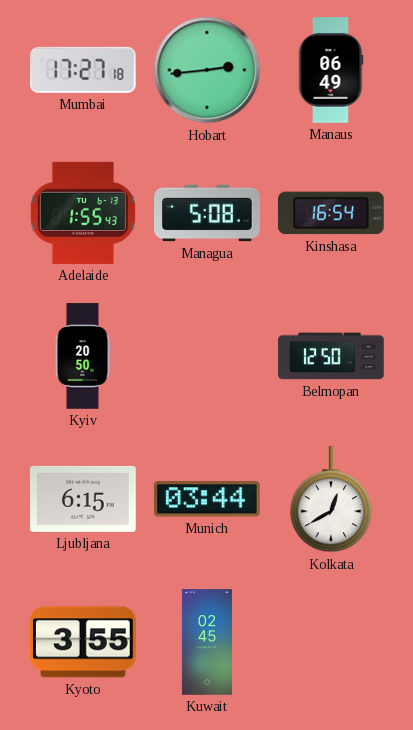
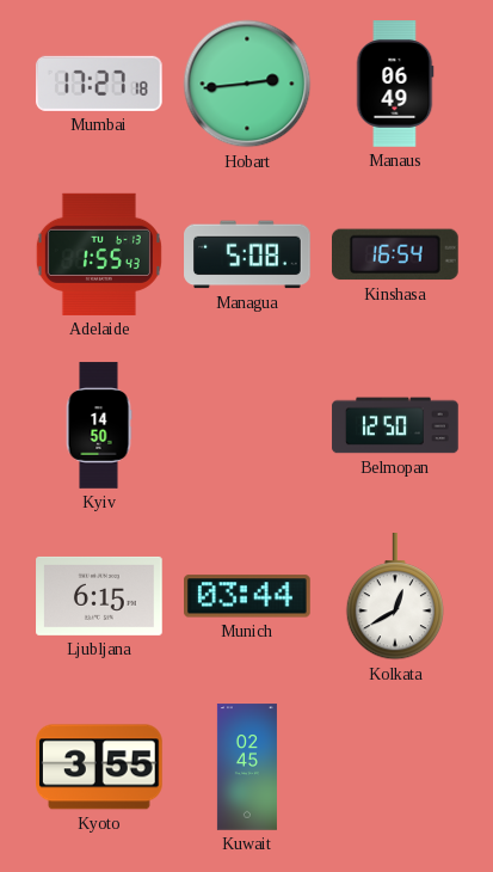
Kyiv: 20:50 -> 14:50
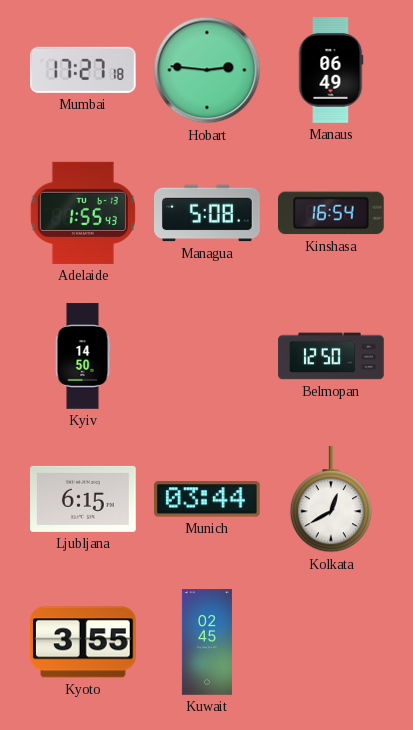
Hobart: 2:44 -> 2:46
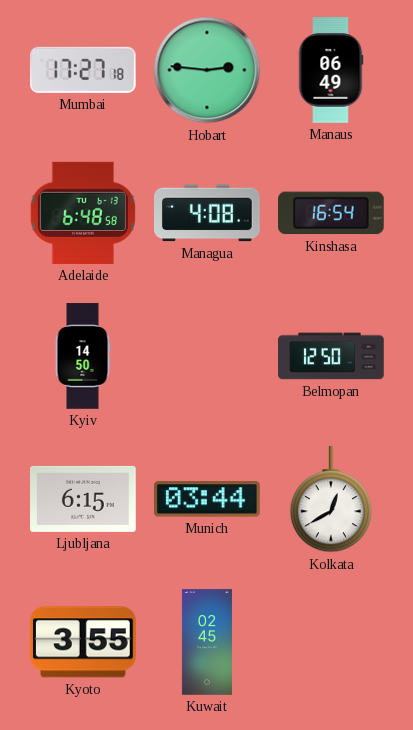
Adelaide: 1:55 -> 6:48
Managua: 5:08 -> 4:08
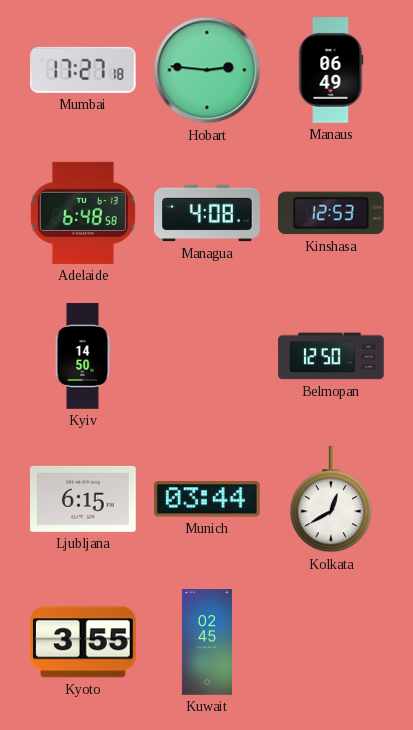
Kinshasa: 16:54 -> 12:53
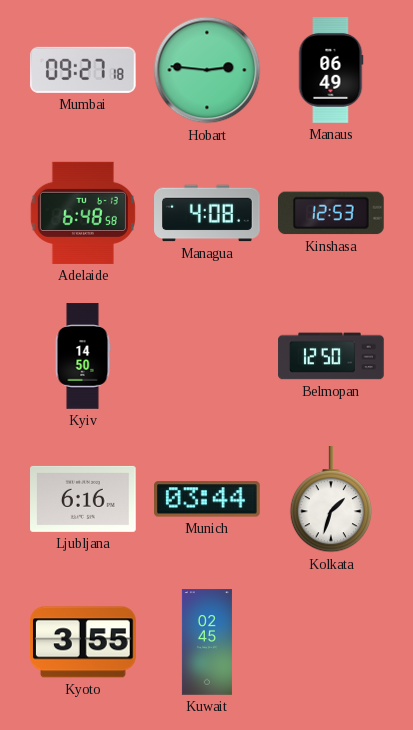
Mumbai: 17:27 -> 09:27
Ljubljana: 6:15 -> 6:16
Kolkata: 12:40 -> 1:33
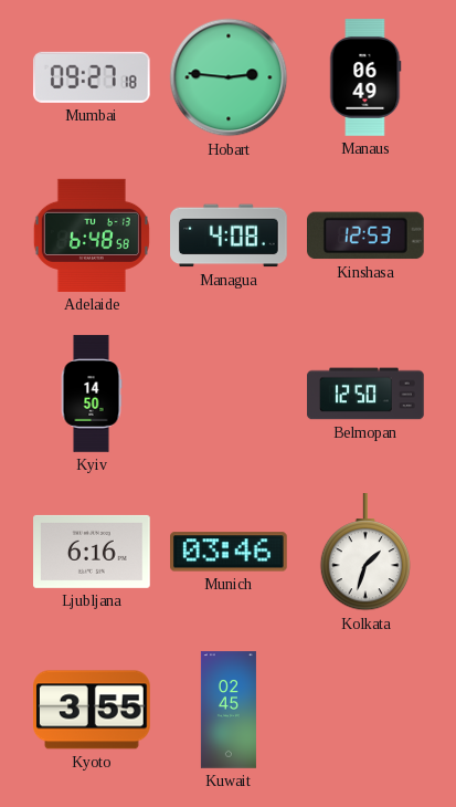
Munich: 03:44 -> 03:46
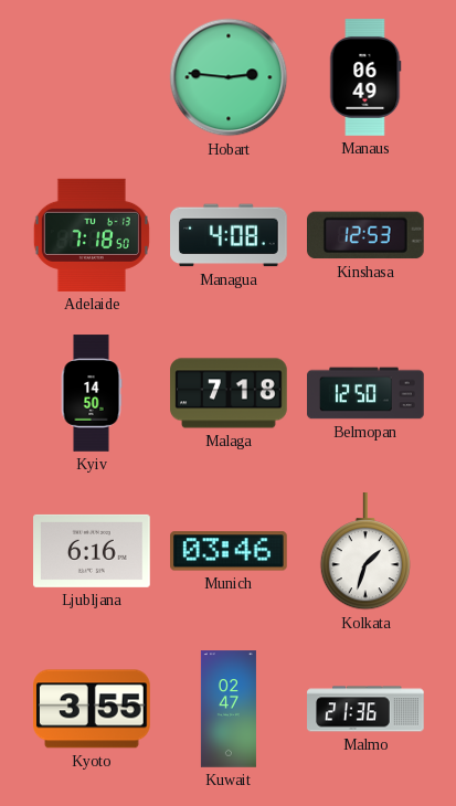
Mumbai: 09:27 -> none
Adelaide: 6:48 -> 7:18
Malaga: none -> 7:18
Kuwait: 02:45 -> 02:47
Malmo: none -> 21:36
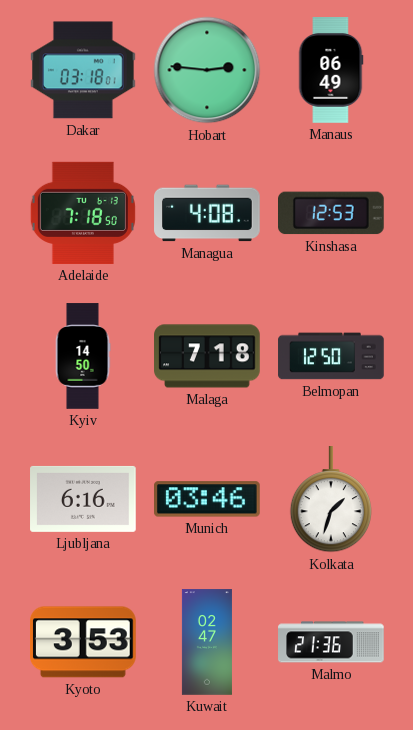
Dakar: none -> 03:18
Kyoto: 3:55 -> 3:53
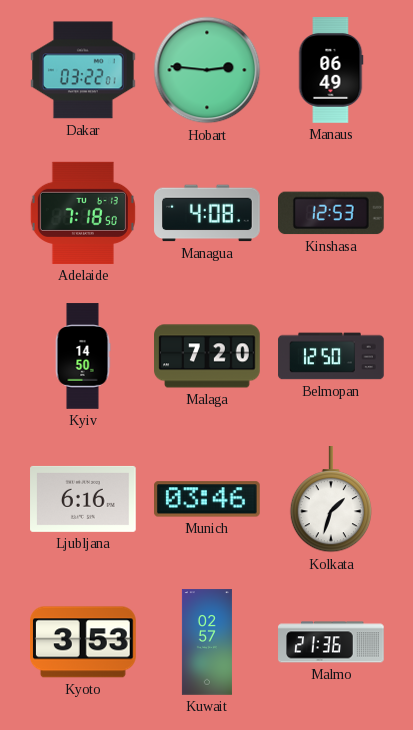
Dakar: 03:18 -> 03:22
Malaga: 7:18 -> 7:20
Kuwait: 02:47 -> 02:57
